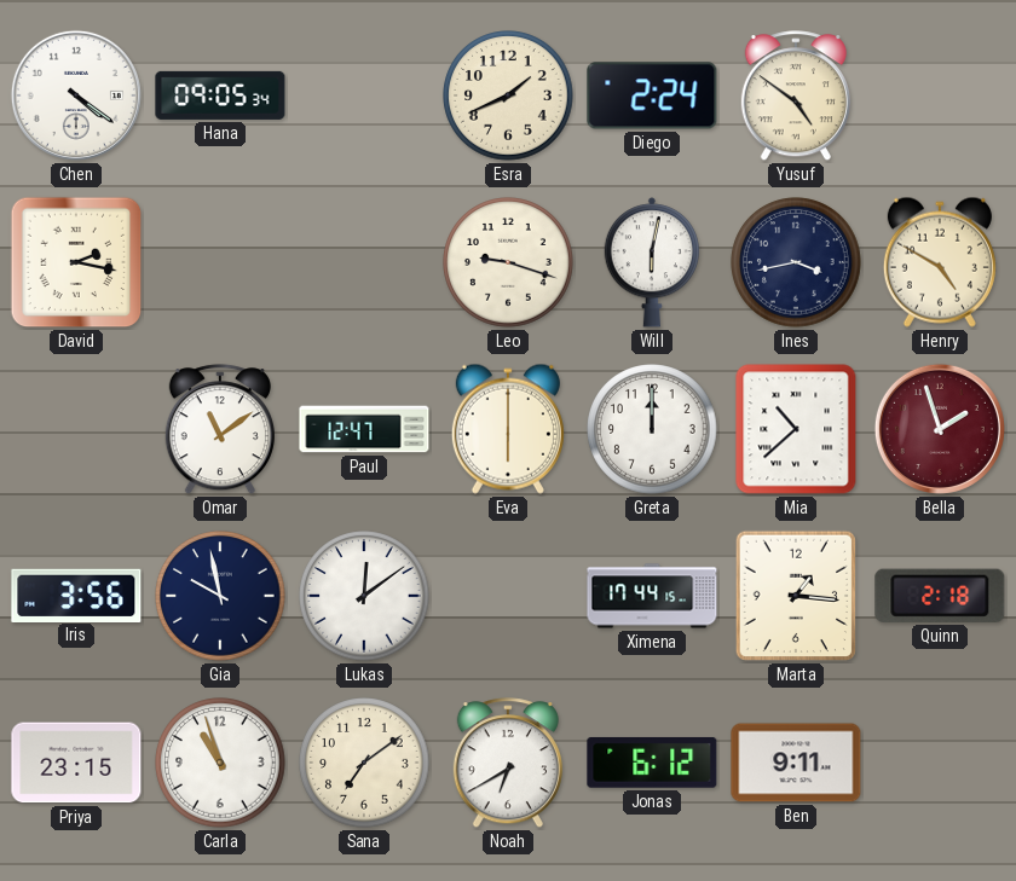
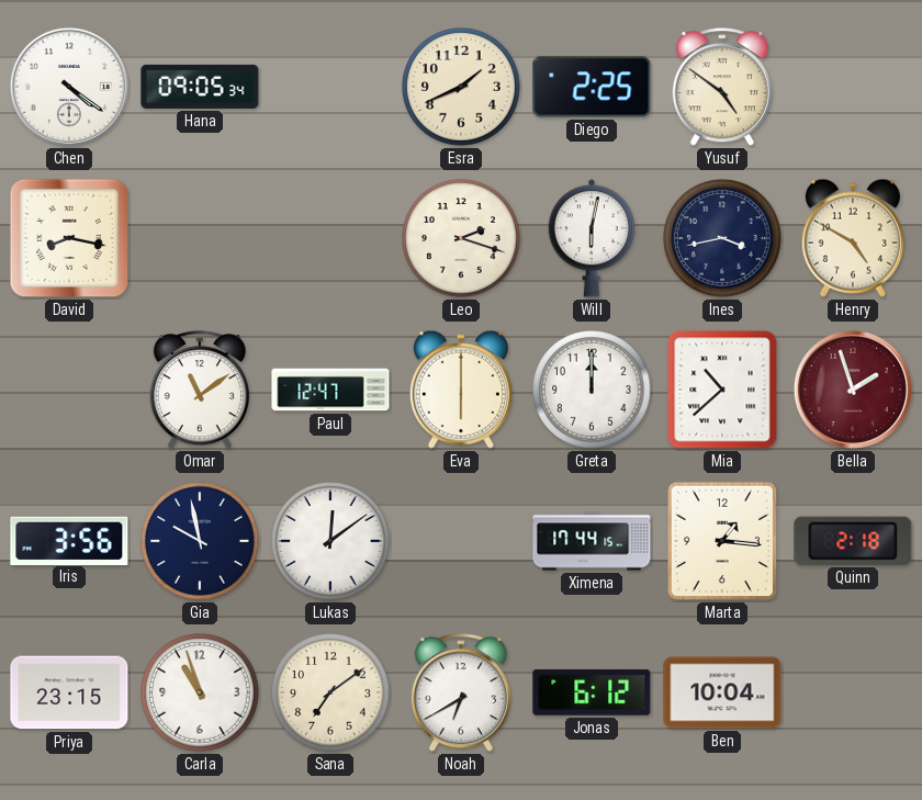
Diego: 2:24 -> 2:25
David: 2:17 -> 8:17
Leo: 9:18 -> 2:18
Ben: 9:11 -> 10:04
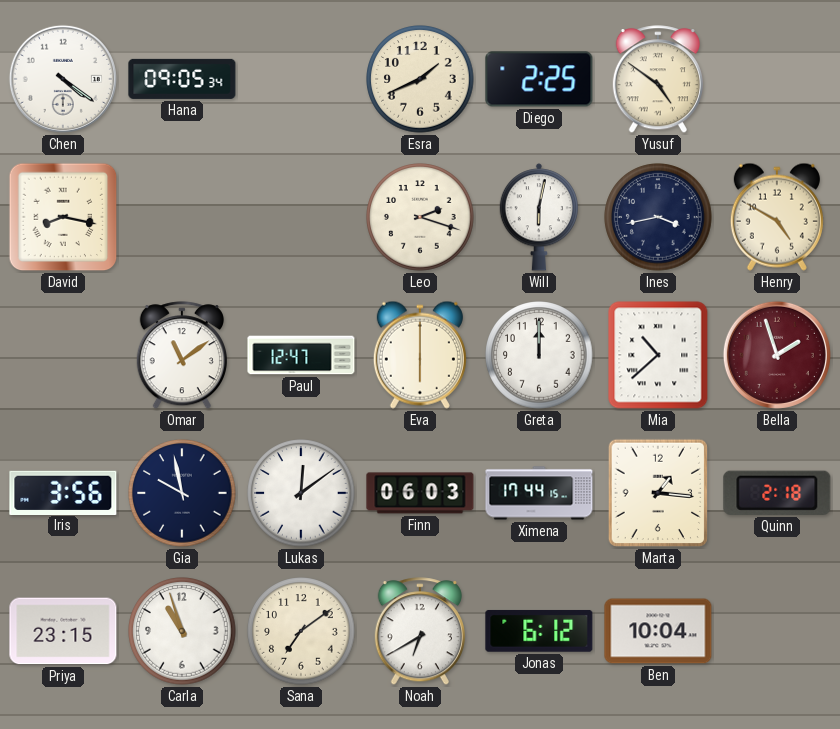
Finn: none -> 06:03
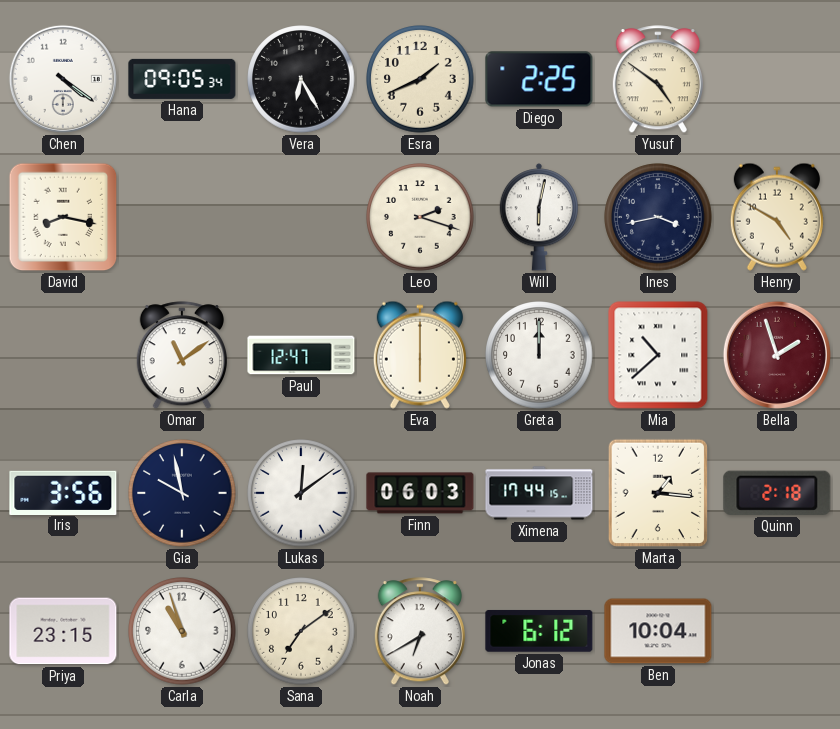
Vera: none -> 6:25
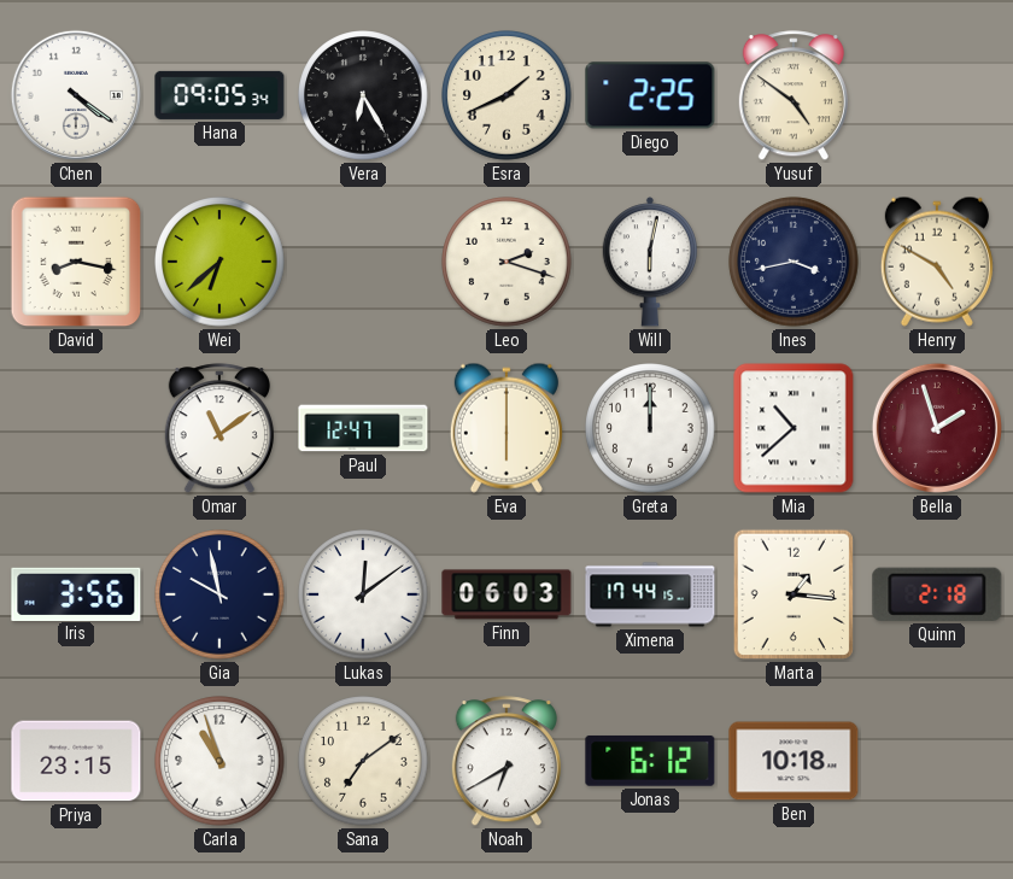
Wei: none -> 6:38
Ben: 10:04 -> 10:18
